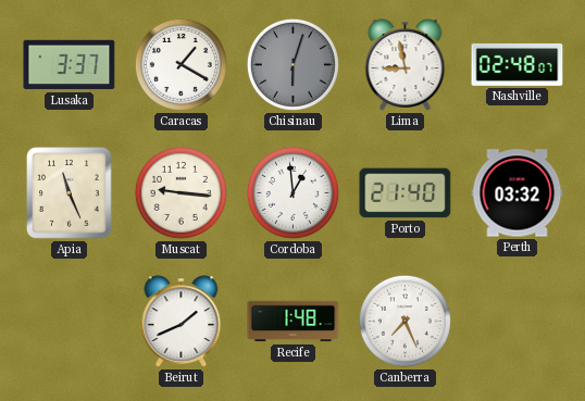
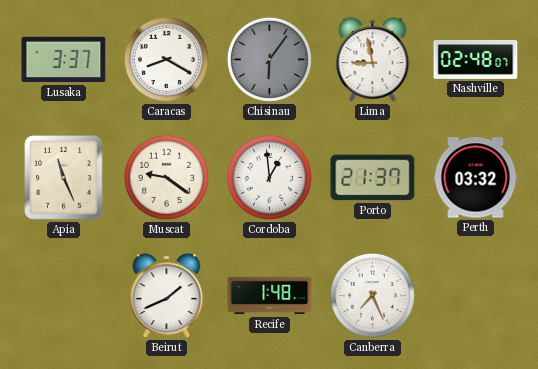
Caracas: 1:20 -> 8:20
Chisinau: 6:03 -> 6:06
Muscat: 9:16 -> 9:21
Porto: 21:40 -> 21:37
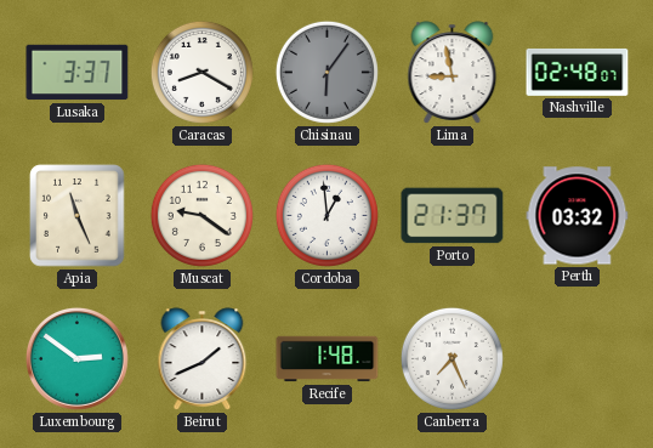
Luxembourg: none -> 2:51
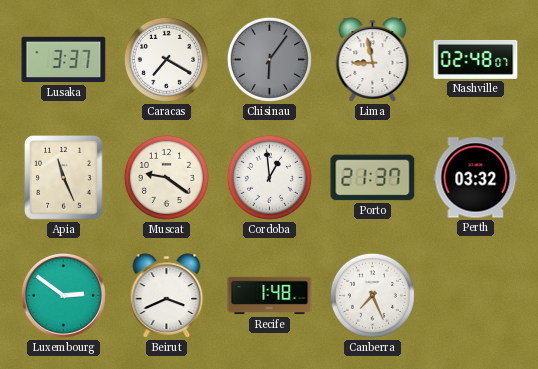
Caracas: 8:20 -> 7:20
Beirut: 1:41 -> 3:41
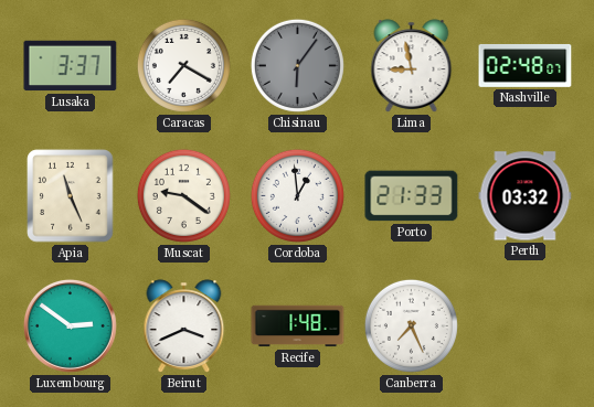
Porto: 21:37 -> 21:33
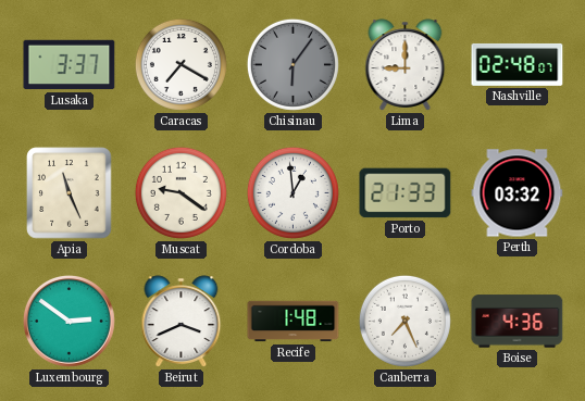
Lima: 8:58 -> 9:00
Boise: none -> 4:36
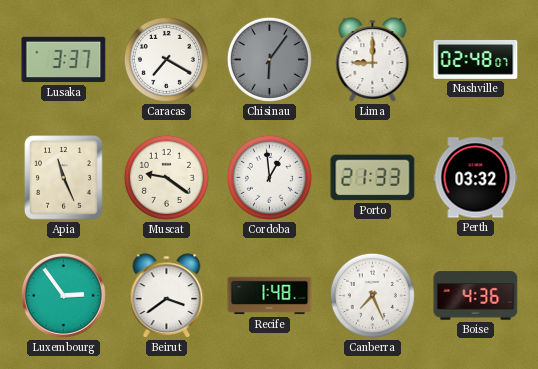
Luxembourg: 2:51 -> 2:54
Beirut: 3:41 -> 3:39
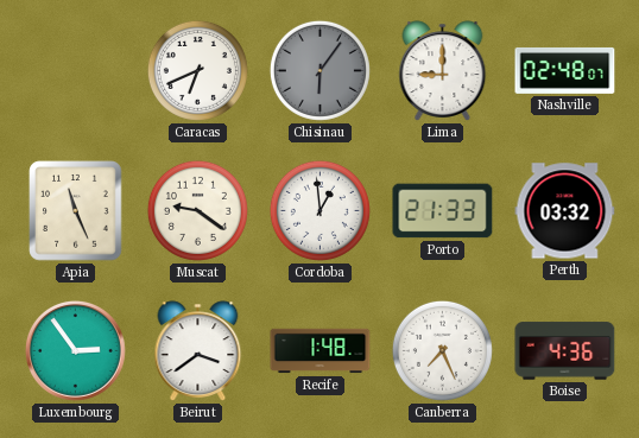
Lusaka: 3:37 -> none
Caracas: 7:20 -> 6:41
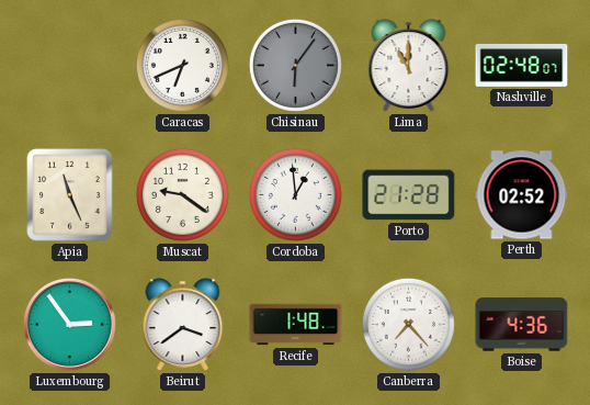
Lima: 9:00 -> 11:00
Porto: 21:33 -> 21:28
Perth: 03:32 -> 02:52
Canberra: 7:26 -> 7:23
